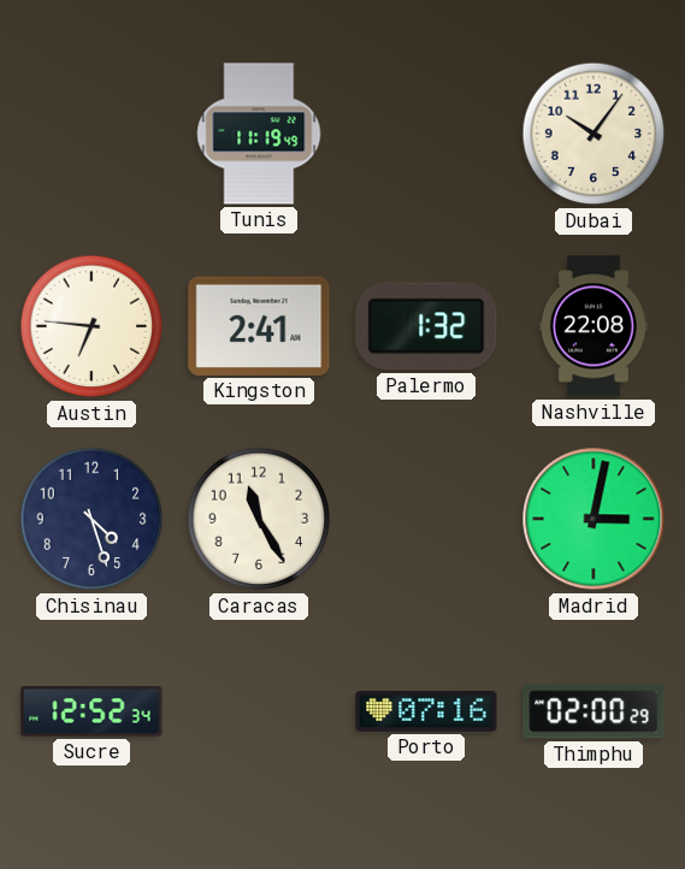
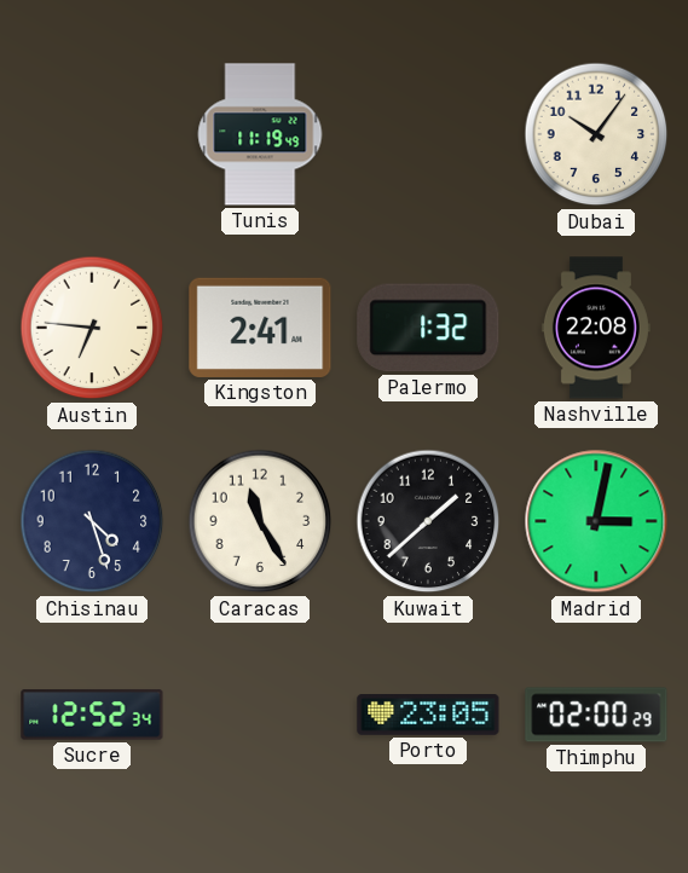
Kuwait: none -> 1:38
Porto: 07:16 -> 23:05
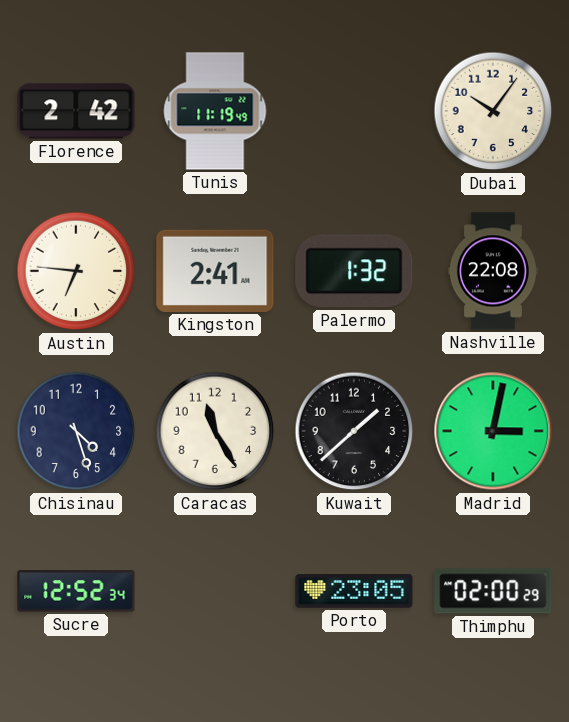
Florence: none -> 2:42
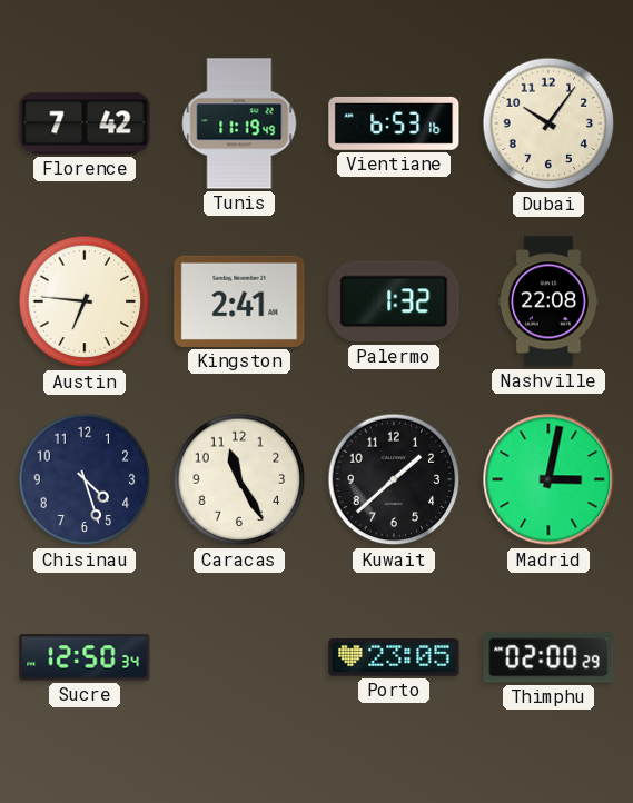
Florence: 2:42 -> 7:42
Vientiane: none -> 6:53
Sucre: 12:52 -> 12:50
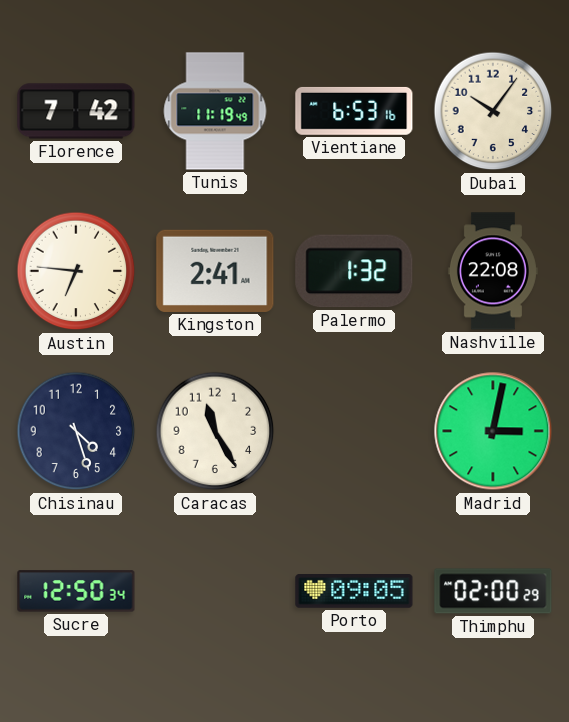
Kuwait: 1:38 -> none
Porto: 23:05 -> 09:05
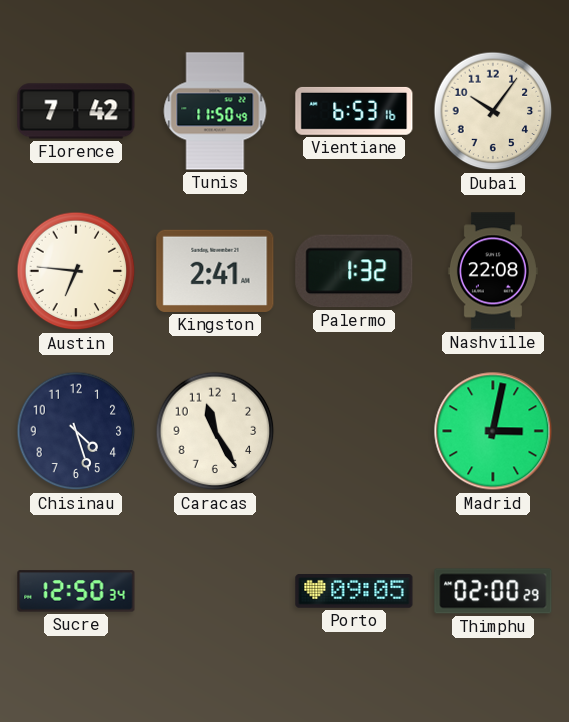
Tunis: 11:19 -> 11:50
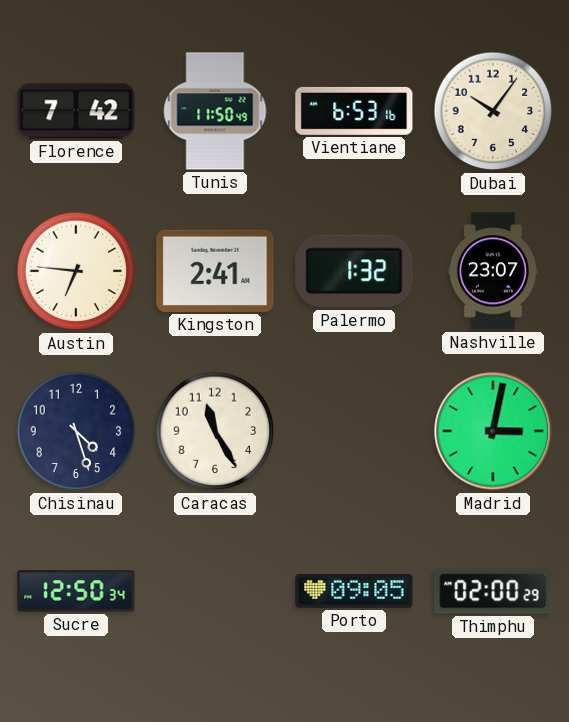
Nashville: 22:08 -> 23:07
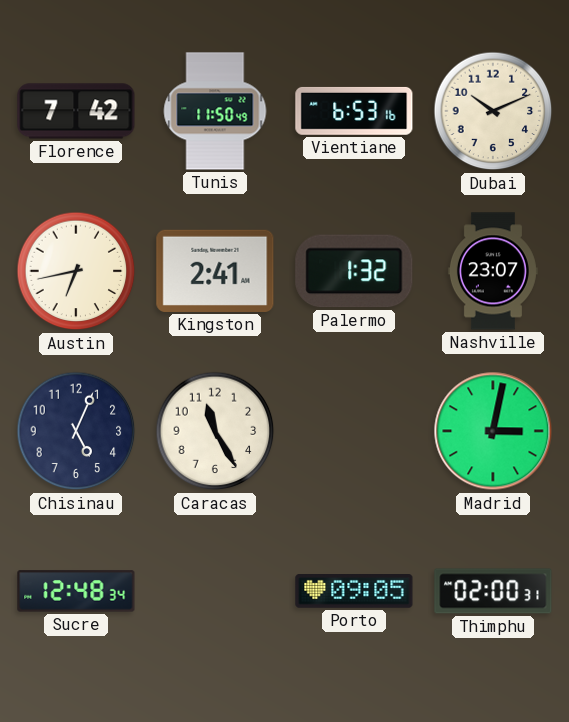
Dubai: 10:06 -> 10:11
Austin: 6:46 -> 6:43
Chisinau: 4:27 -> 5:04
Sucre: 12:50 -> 12:48
Thimphu: 02:00:29 -> 02:00:31
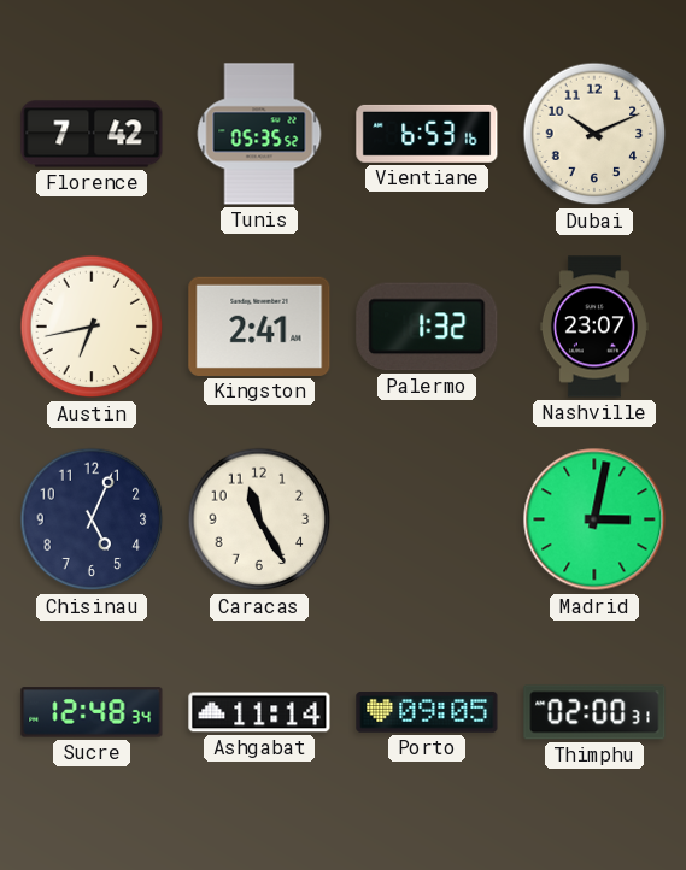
Tunis: 11:50 -> 05:35
Ashgabat: none -> 11:14
